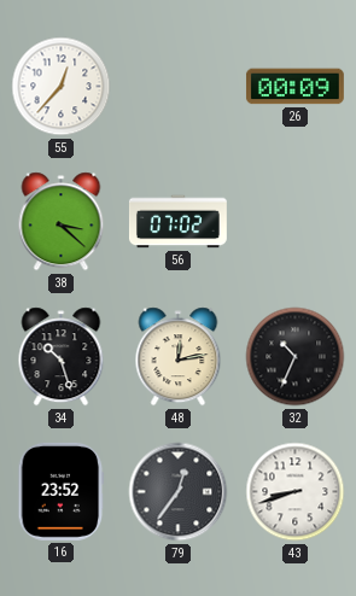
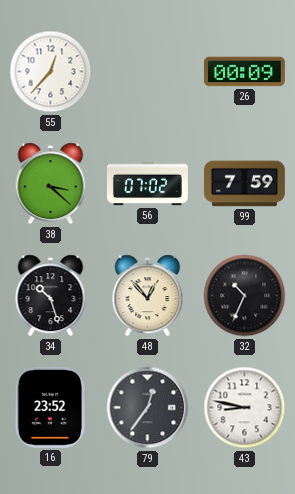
99: none -> 7:59
48: 12:13 -> 12:53
43: 8:42 -> 8:47
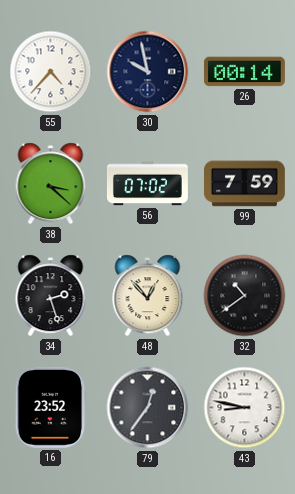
55: 12:37 -> 4:37
30: none -> 9:58
26: 00:09 -> 00:14
34: 10:27 -> 2:27
32: 10:34 -> 10:39
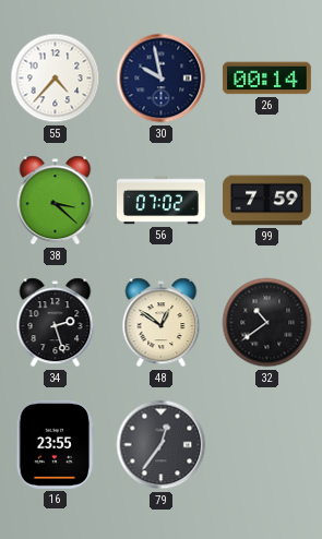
48: 12:53 -> 12:51
16: 23:52 -> 23:55
43: 8:47 -> none
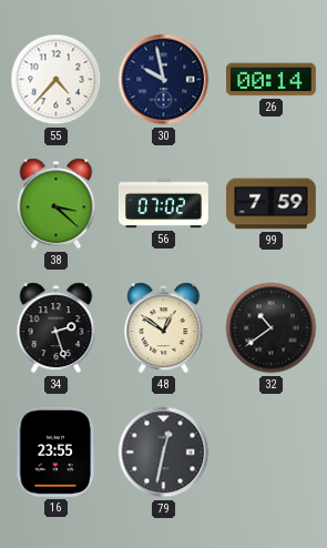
79: 12:36 -> 12:32
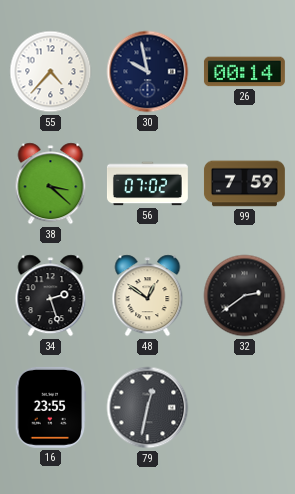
32: 10:39 -> 2:39
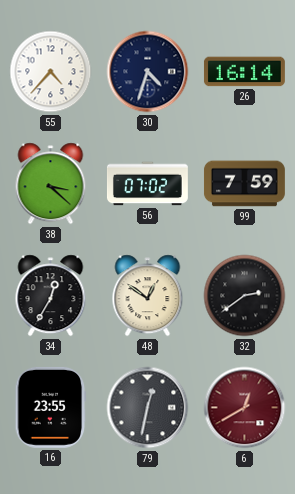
30: 9:58 -> 4:33
26: 00:14 -> 16:14
34: 2:27 -> 12:35
6: none -> 12:40
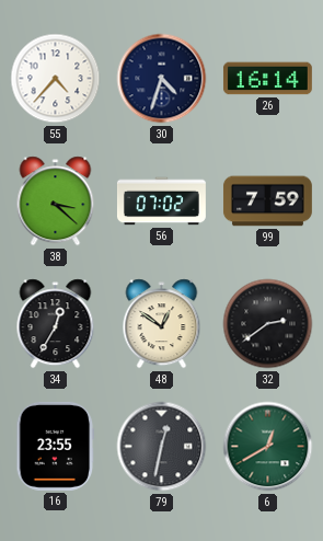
6 dial: burgundy -> green
